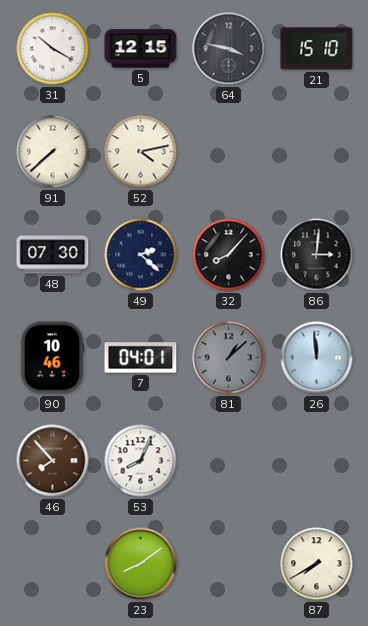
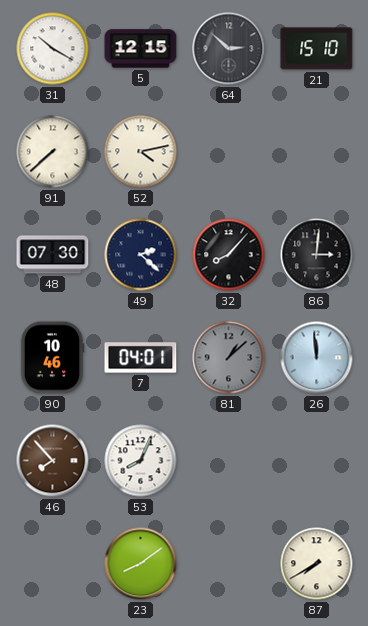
64: 3:47 -> 2:52
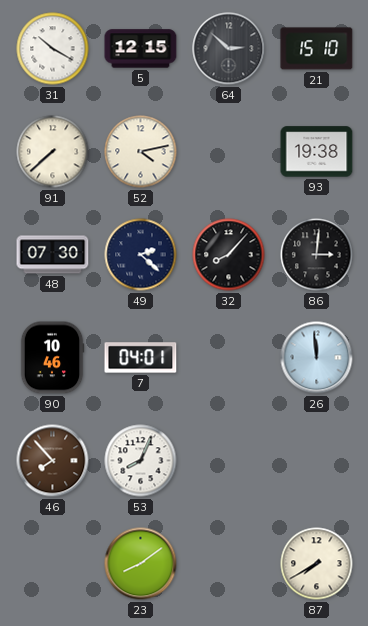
93: none -> 19:38
81: 1:08 -> none
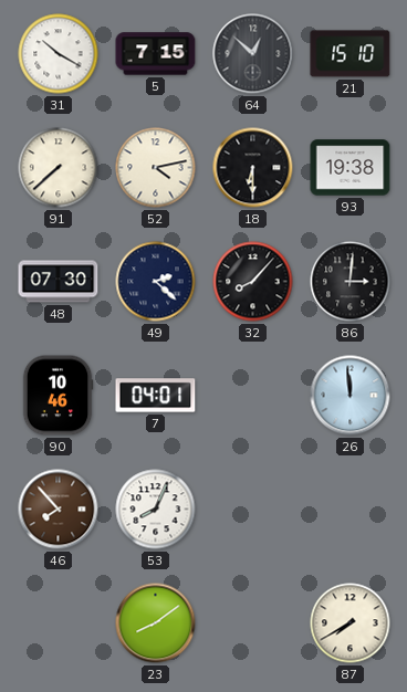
5: 12:15 -> 7:15
64: 2:52 -> 12:52
18: none -> 6:30
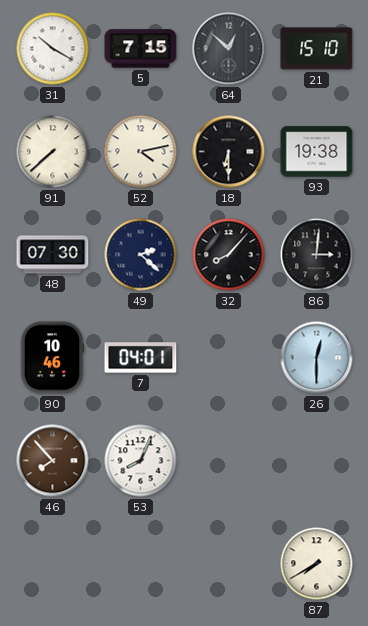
26: 11:59 -> 12:30
23: 8:09 -> none
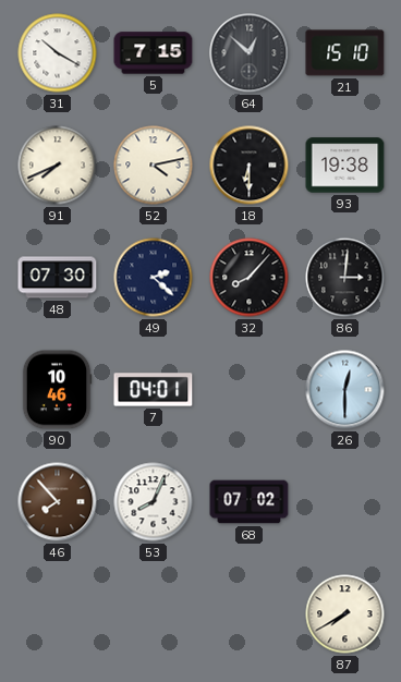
91: 7:38 -> 7:41
68: none -> 07:02
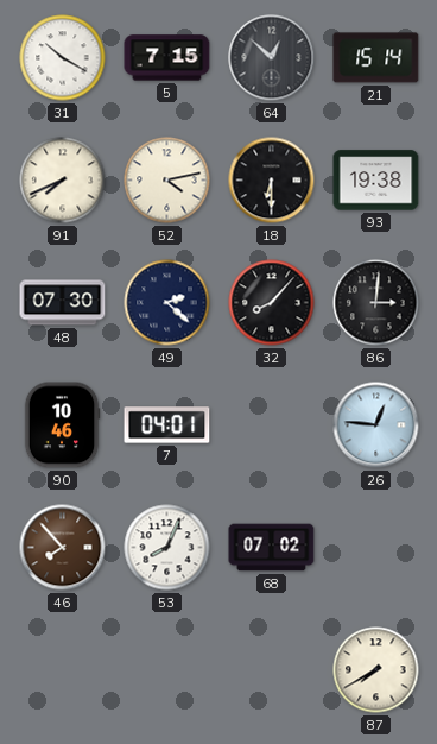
21: 15:10 -> 15:14
26: 12:30 -> 12:46
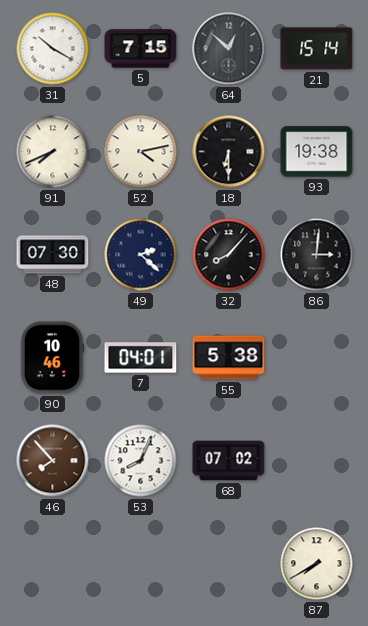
55: none -> 5:38
26: 12:46 -> none
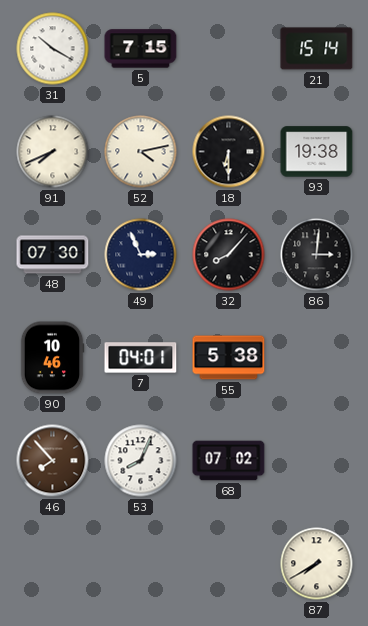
64: 12:52 -> none
49: 2:22 -> 2:56
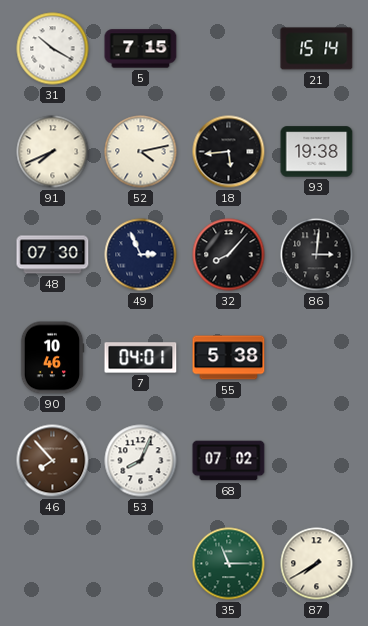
18: 6:30 -> 5:44
35: none -> 11:15
